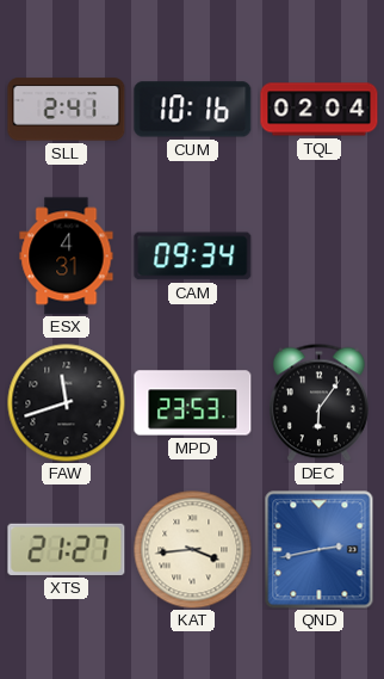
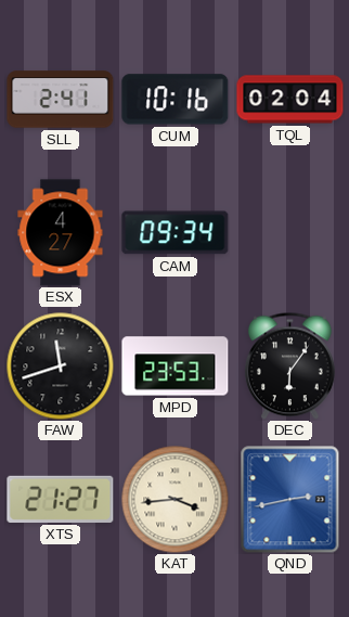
ESX: 4:31 -> 4:27
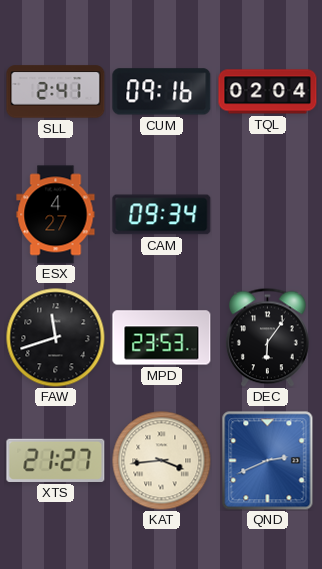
CUM: 10:16 -> 09:16
QND: 2:43 -> 2:41
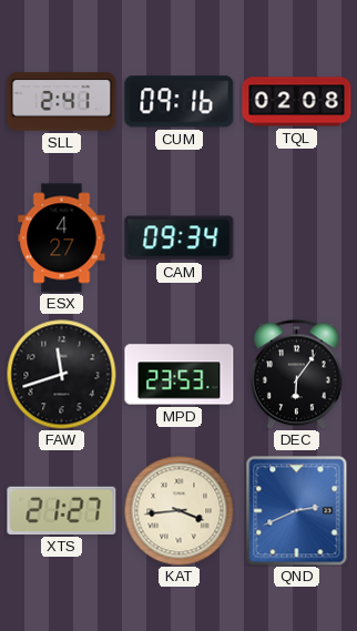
TQL: 02:04 -> 02:08
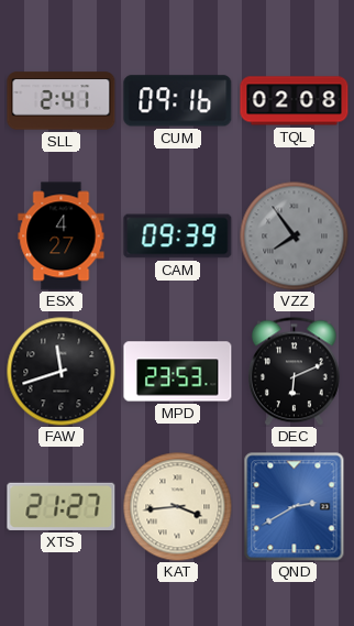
CAM: 09:34 -> 09:39
VZZ: none -> 7:54
DEC: 6:06 -> 6:11
QND: 2:41 -> 2:40
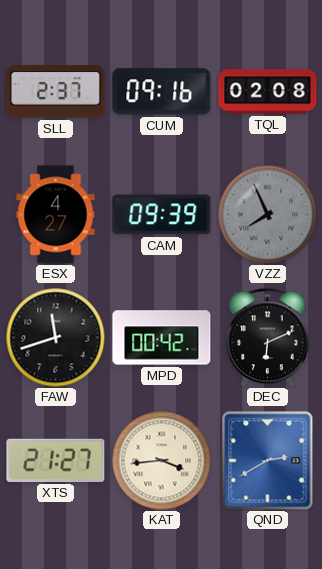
SLL: 2:41 -> 2:37
VZZ: 7:54 -> 7:56
MPD: 23:53 -> 00:42
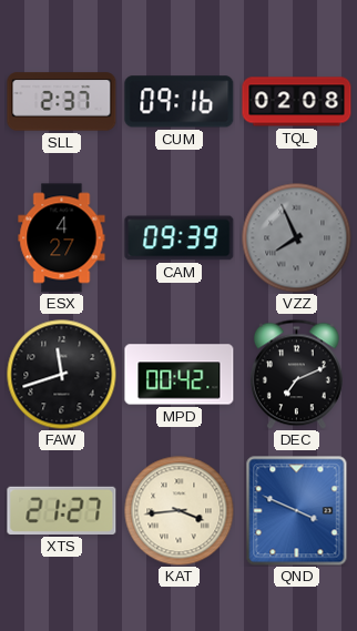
DEC: 6:11 -> 7:11
QND: 2:40 -> 3:49
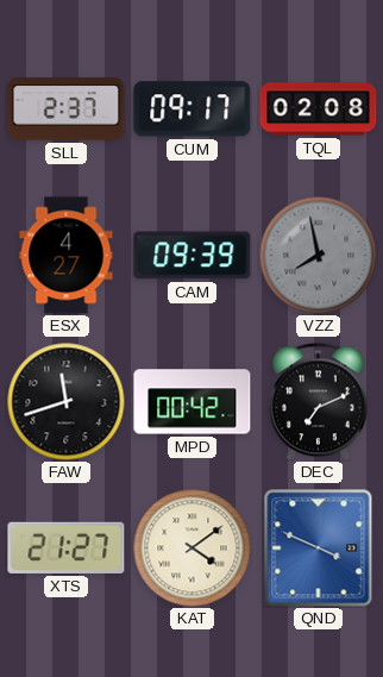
CUM: 09:16 -> 09:17
VZZ: 7:56 -> 7:58
KAT: 3:44 -> 4:09
